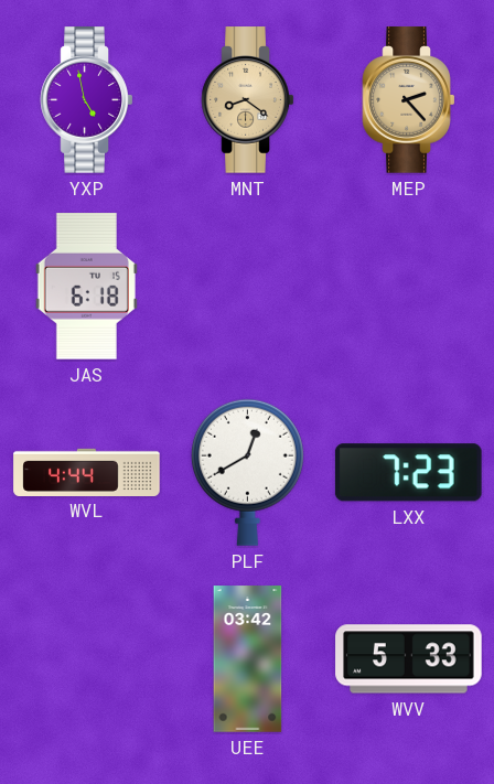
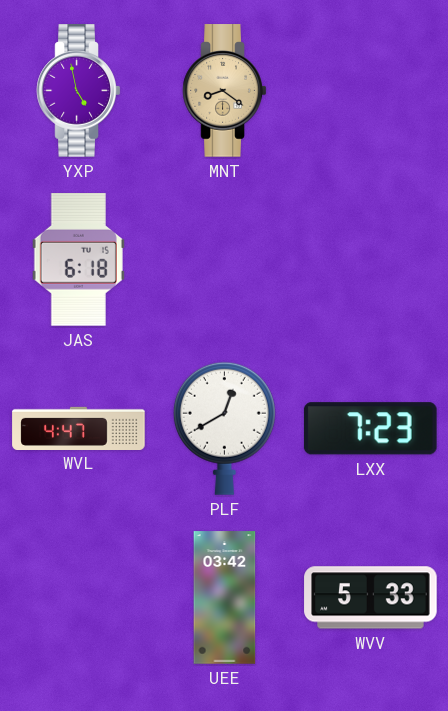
MEP: 2:23 -> none
WVL: 4:44 -> 4:47
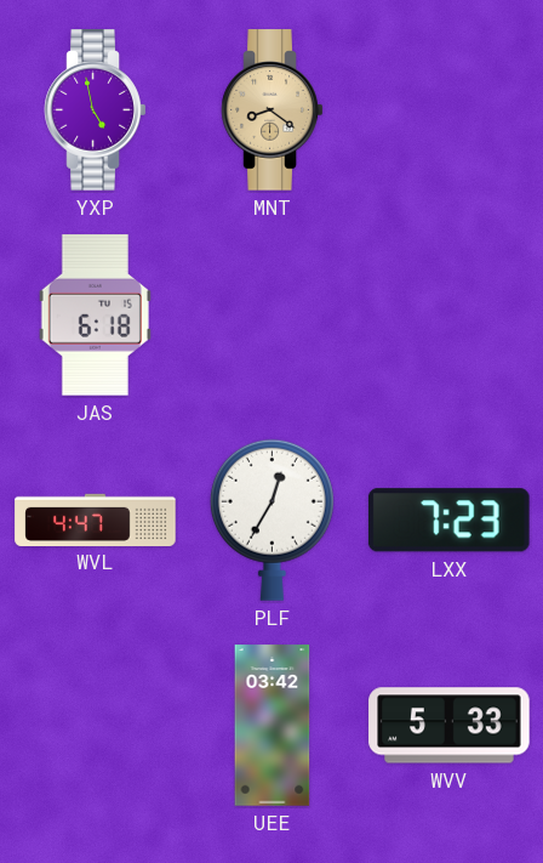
PLF: 12:40 -> 12:35
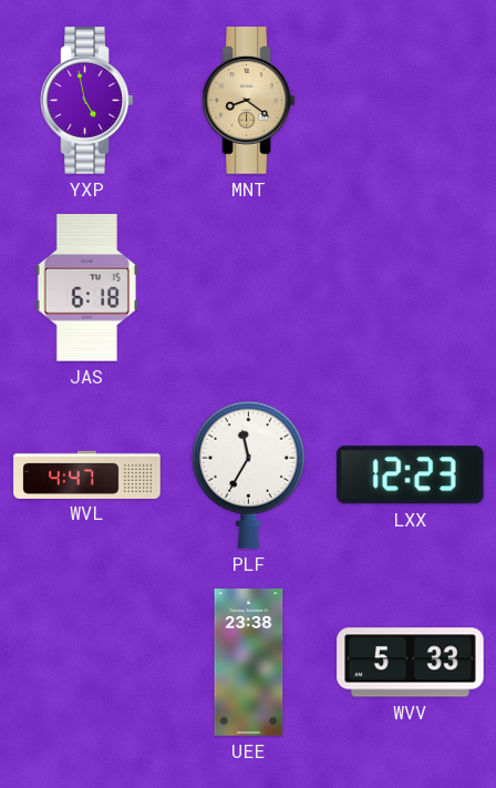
PLF: 12:35 -> 11:35
LXX: 7:23 -> 12:23
UEE: 03:42 -> 23:38
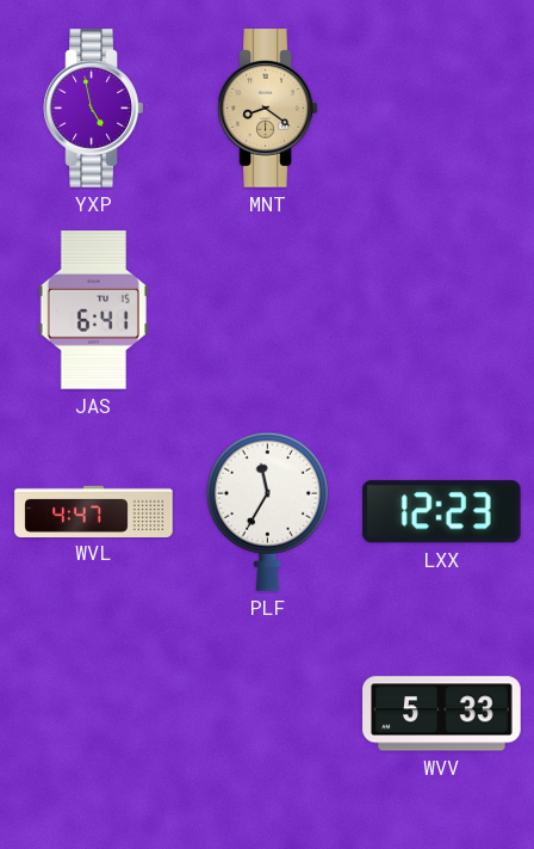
JAS: 6:18 -> 6:41
UEE: 23:38 -> none
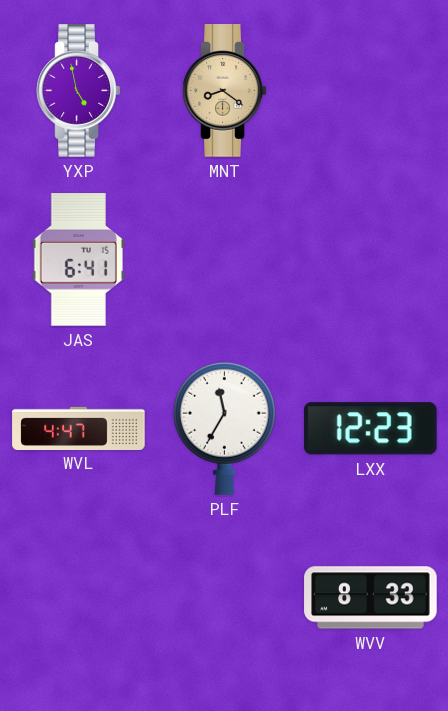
WVV: 5:33 -> 8:33
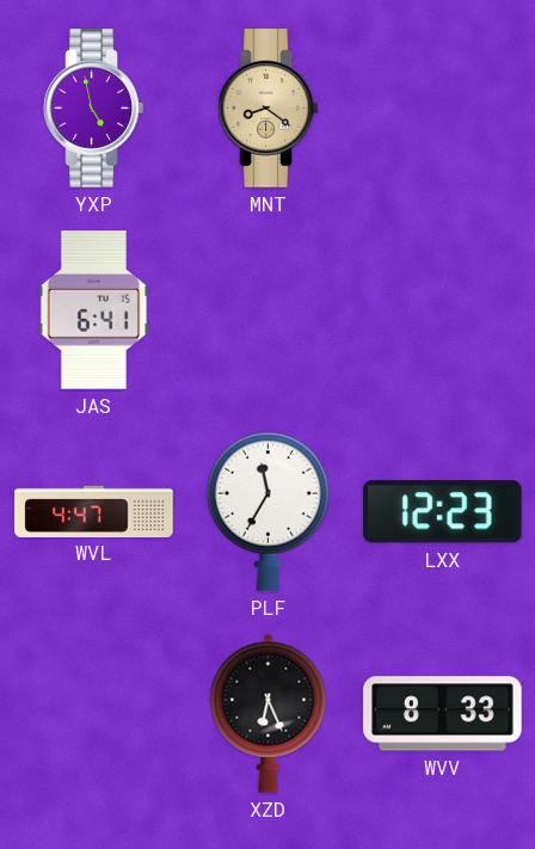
XZD: none -> 6:26
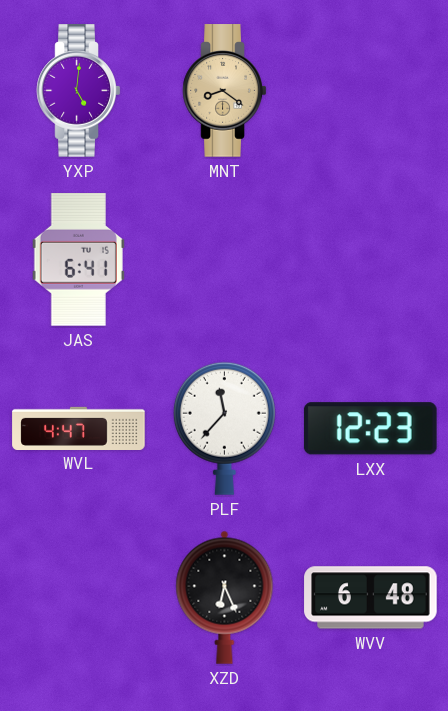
YXP: 4:58 -> 5:01
PLF: 11:35 -> 11:37
WVV: 8:33 -> 6:48
